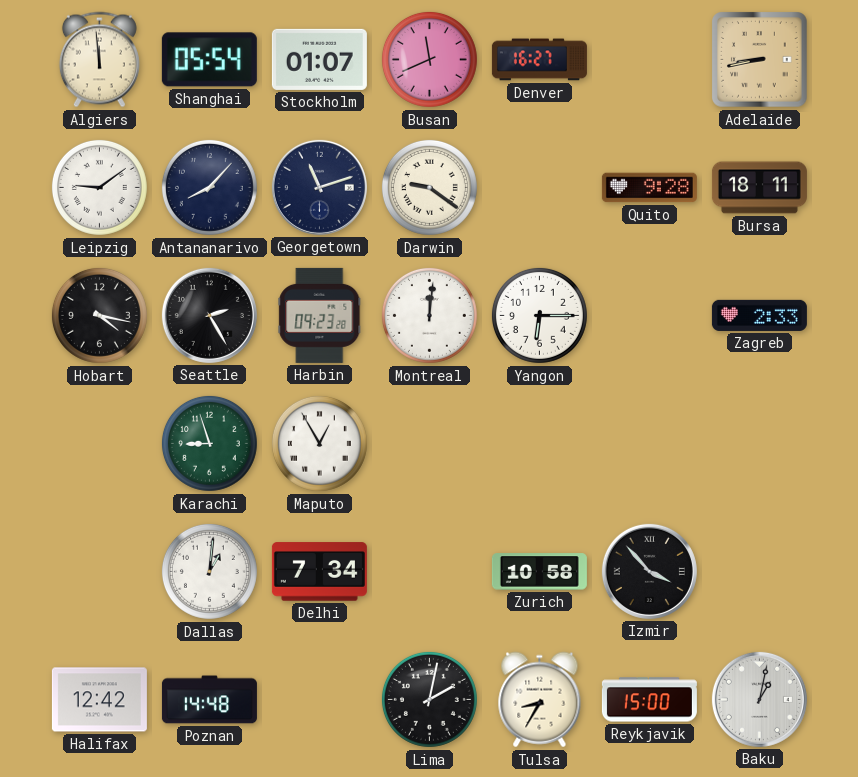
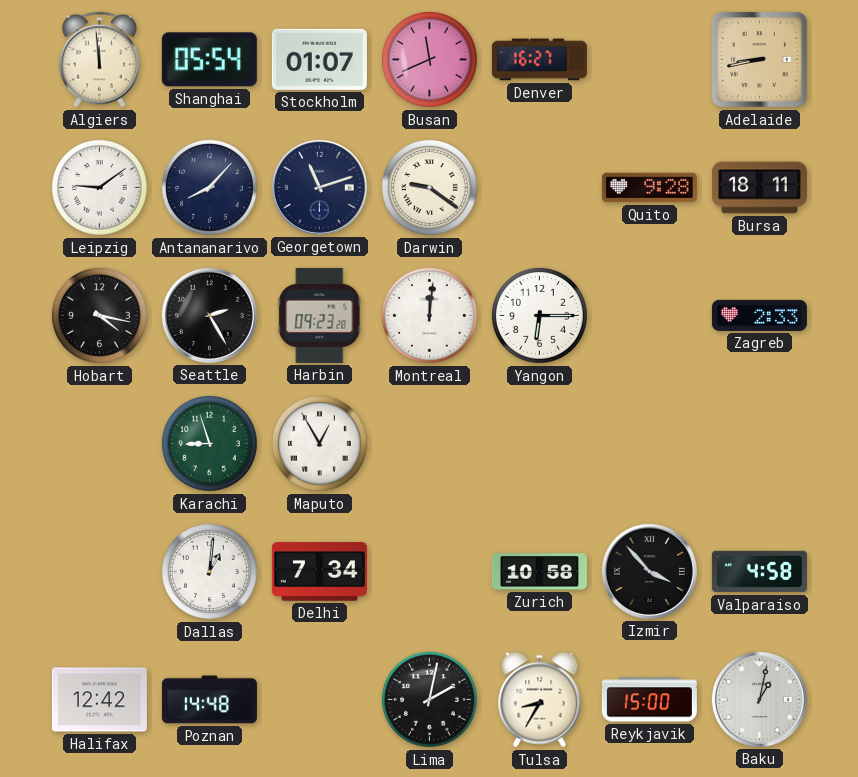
Valparaiso: none -> 4:58
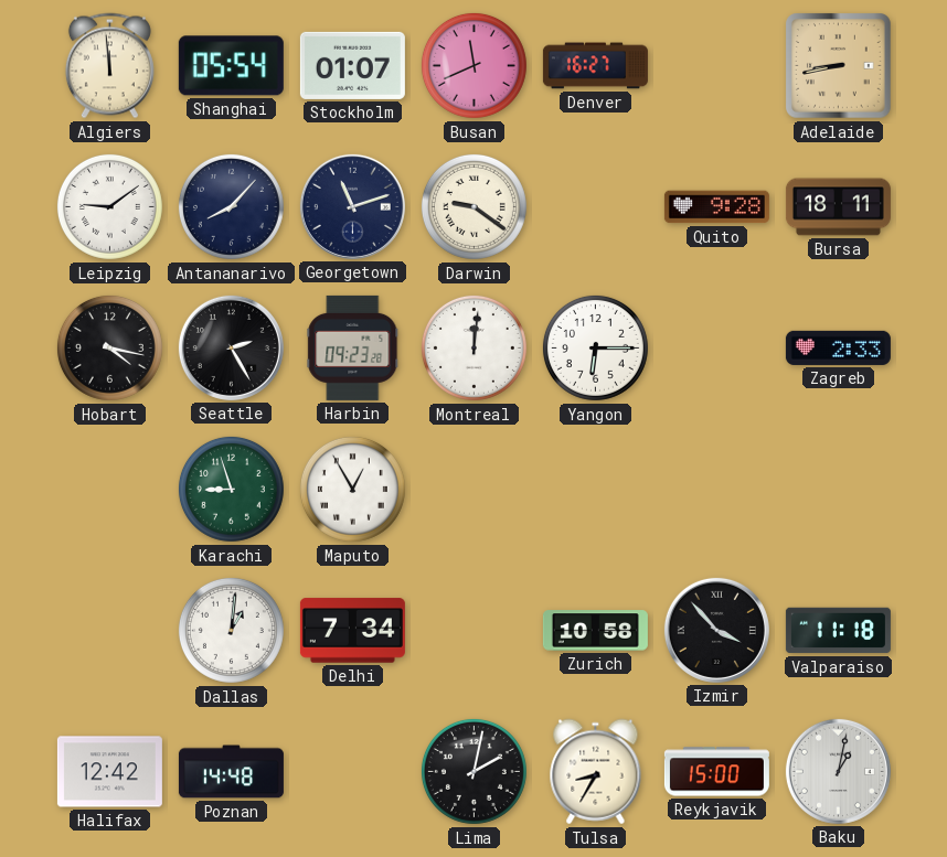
Valparaiso: 4:58 -> 11:18
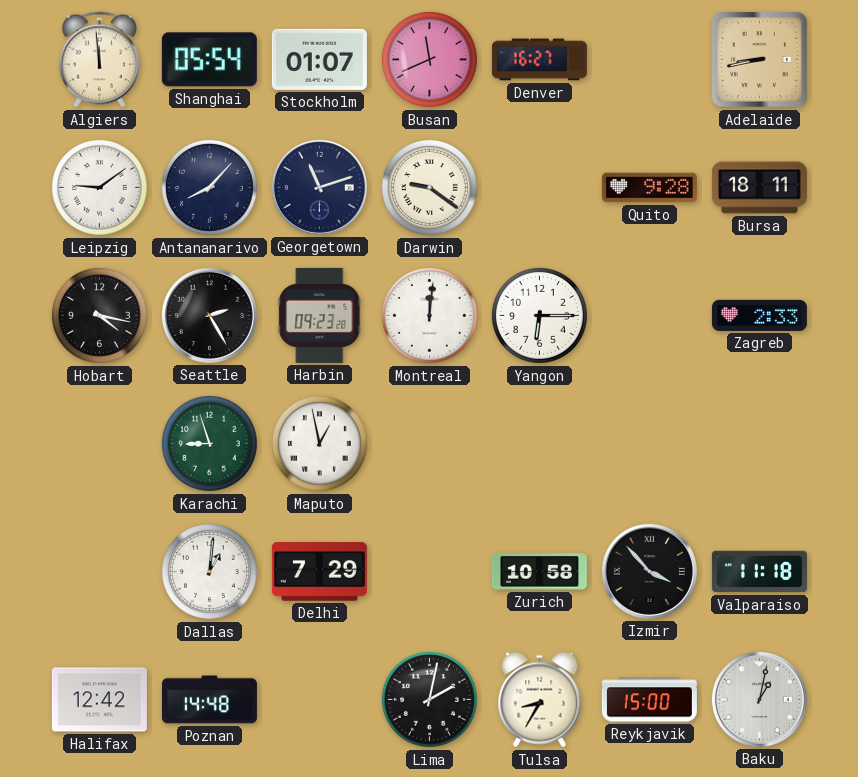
Maputo: 12:55 -> 12:58
Delhi: 7:34 -> 7:29
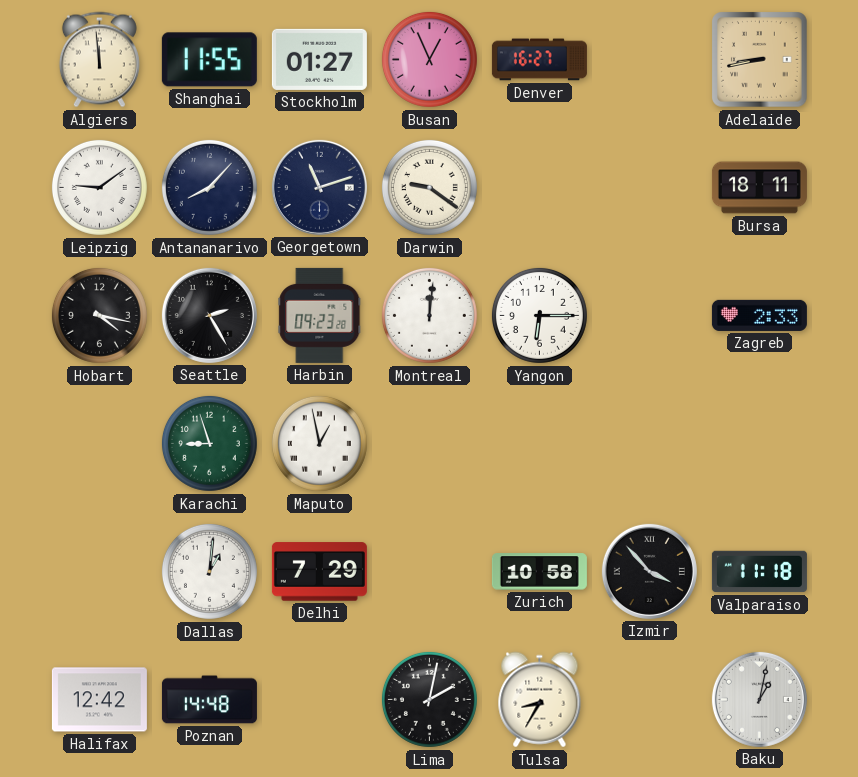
Shanghai: 05:54 -> 11:55
Stockholm: 01:07 -> 01:27
Busan: 11:41 -> 12:56
Quito: 9:28 -> none
Reykjavik: 15:00 -> none
